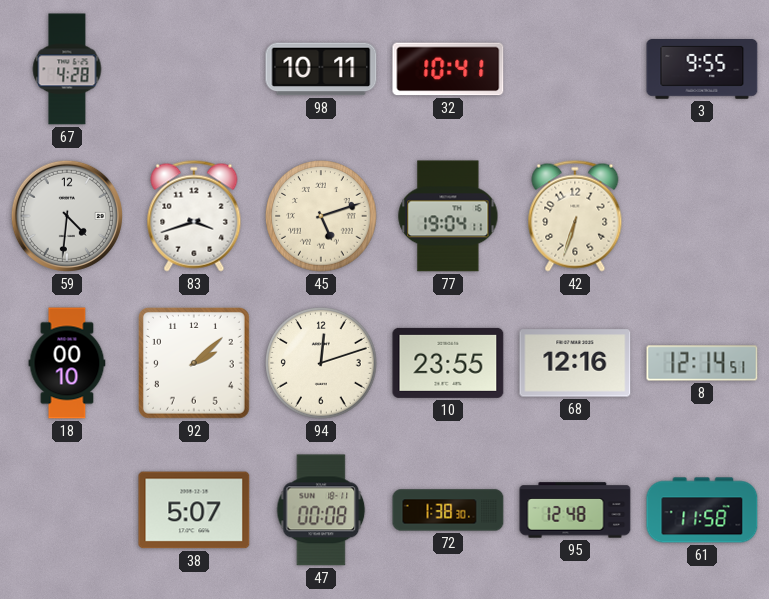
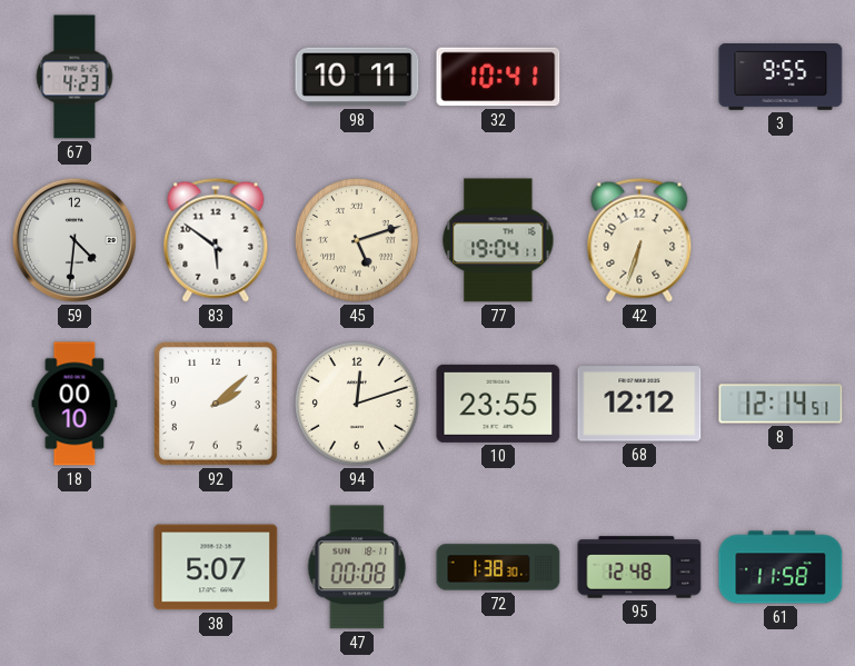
67: 4:28 -> 4:23
83: 3:42 -> 5:51
68: 12:16 -> 12:12
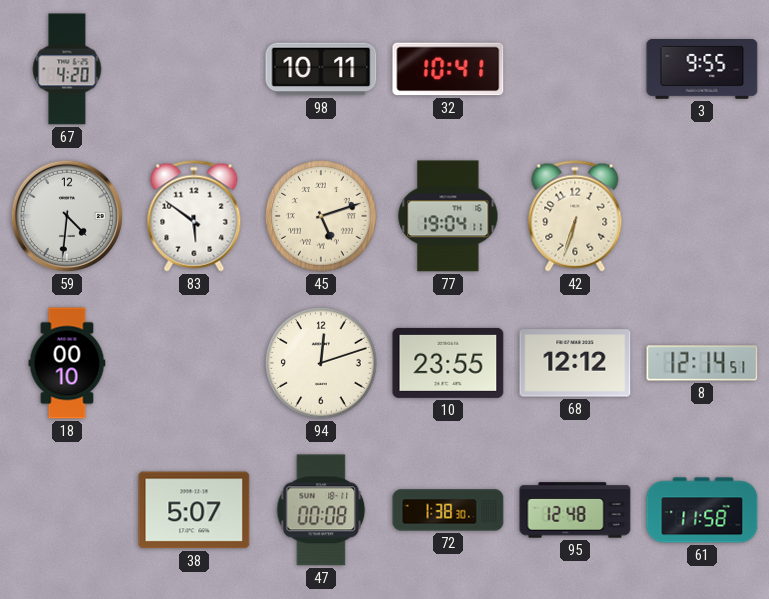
67: 4:23 -> 4:20
92: 2:08 -> none
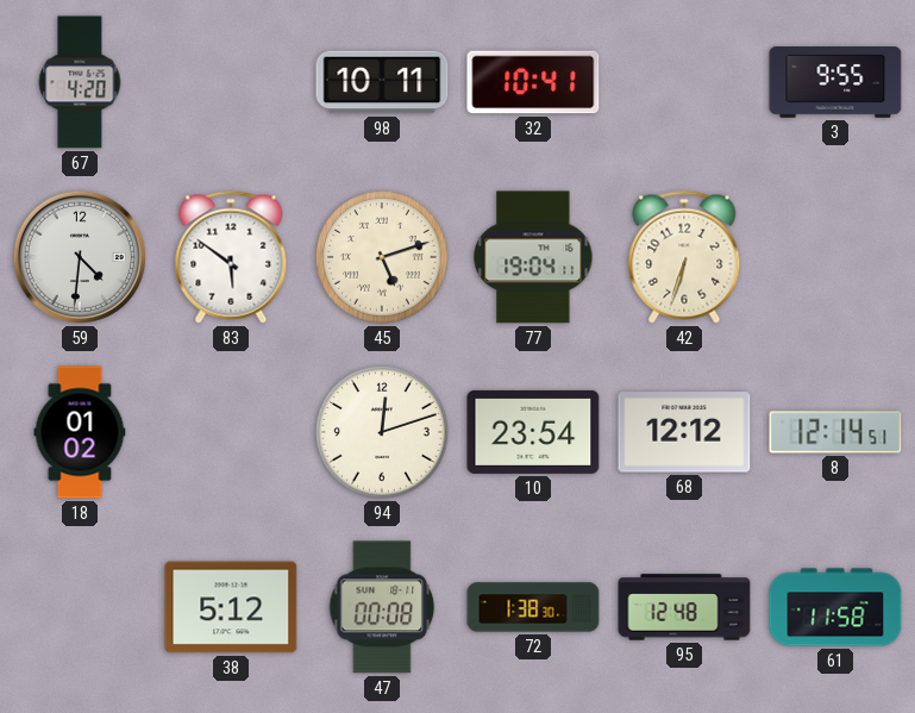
18: 00:10 -> 01:02
10: 23:55 -> 23:54
38: 5:07 -> 5:12
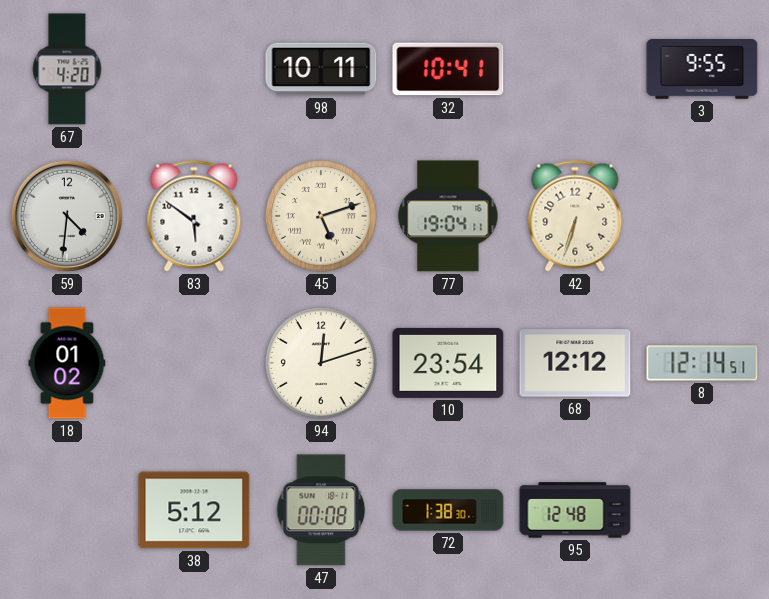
61: 11:58 -> none
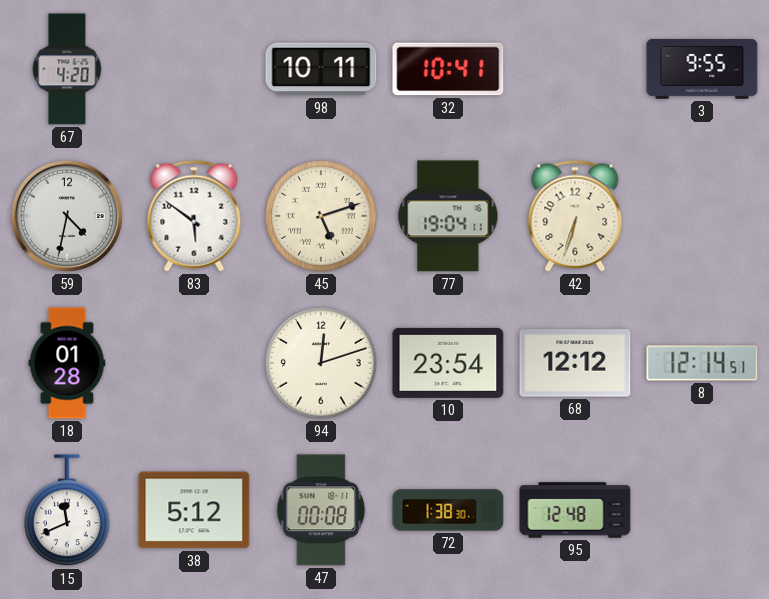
59: 4:31 -> 4:32
18: 01:02 -> 01:28
15: none -> 11:41
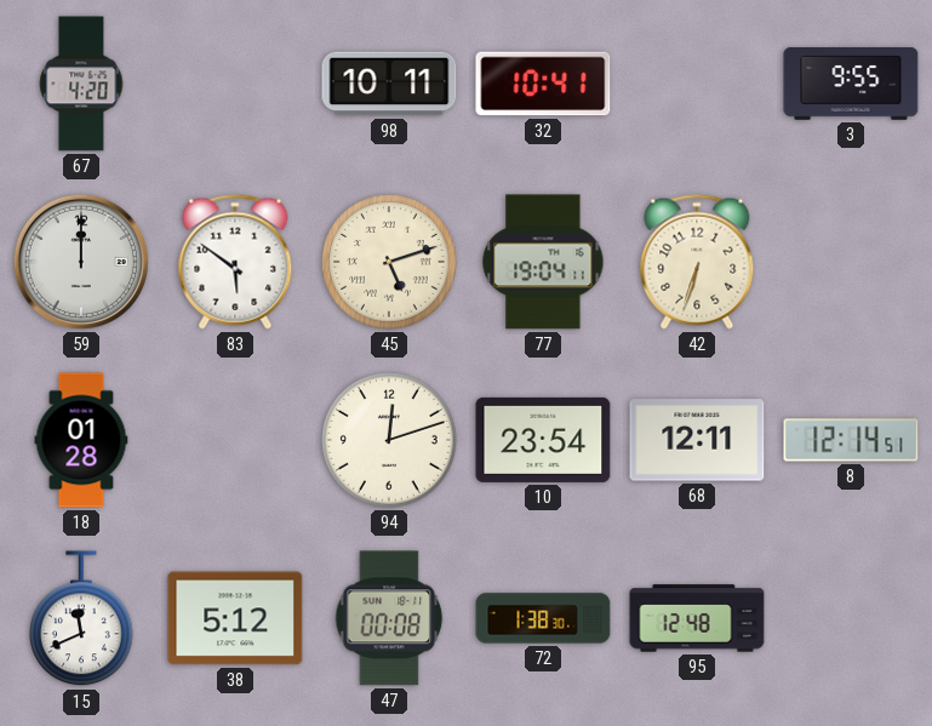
59: 4:32 -> 12:00
68: 12:12 -> 12:11
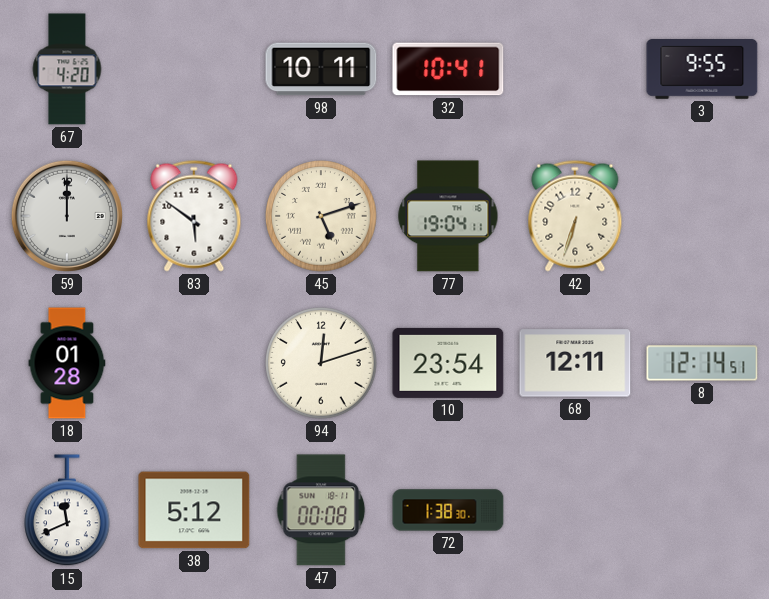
95: 12:48 -> none
